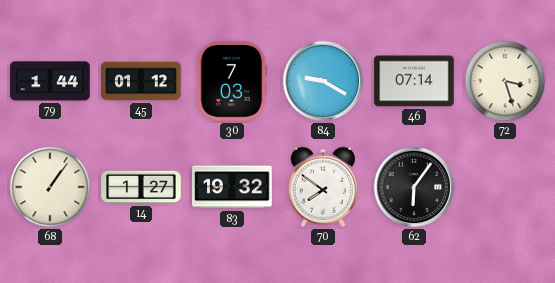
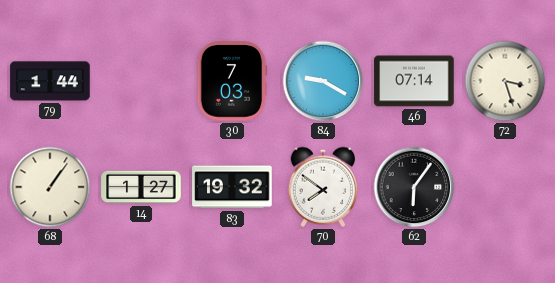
45: 01:12 -> none
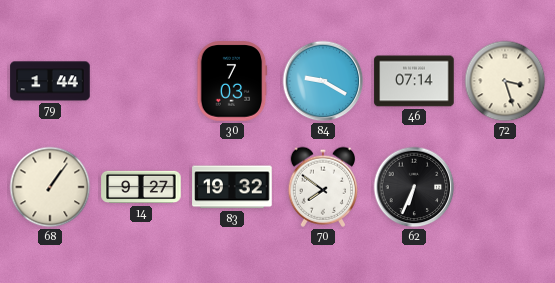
14: 1:27 -> 9:27
62: 6:06 -> 6:34
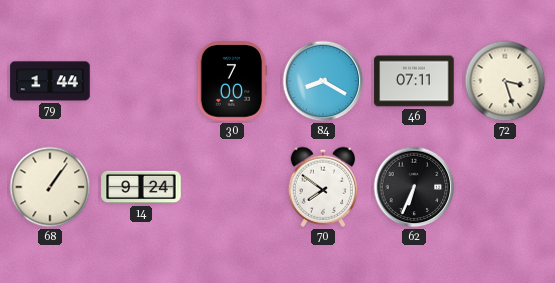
30: 7:03 -> 7:00
84: 9:20 -> 8:20
46: 07:14 -> 07:11
14: 9:27 -> 9:24
83: 19:32 -> none
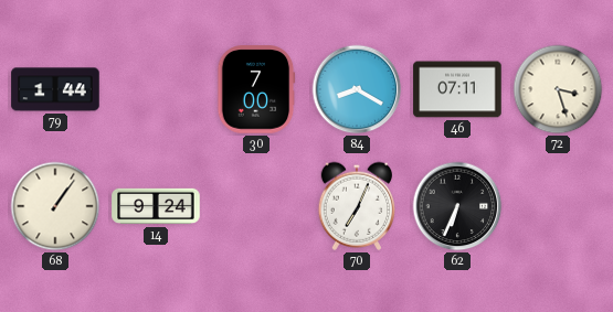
70: 7:51 -> 7:04
